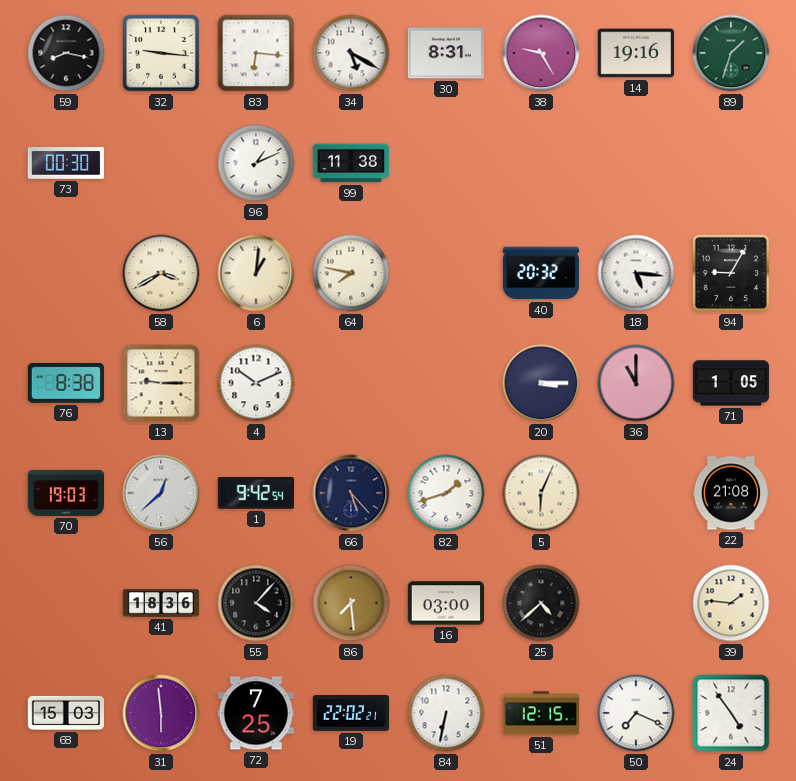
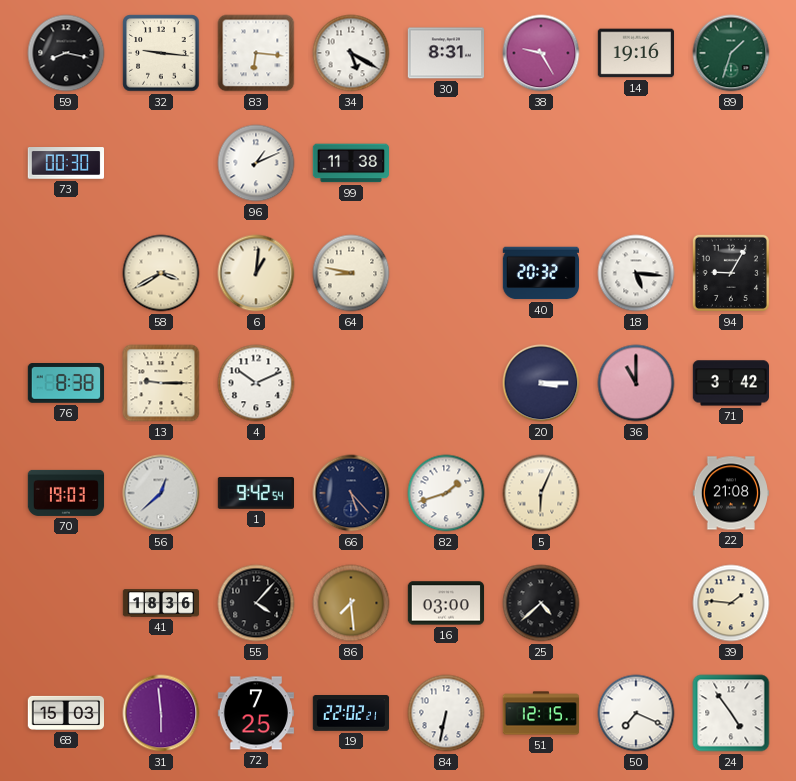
64: 7:47 -> 8:47
71: 1:05 -> 3:42
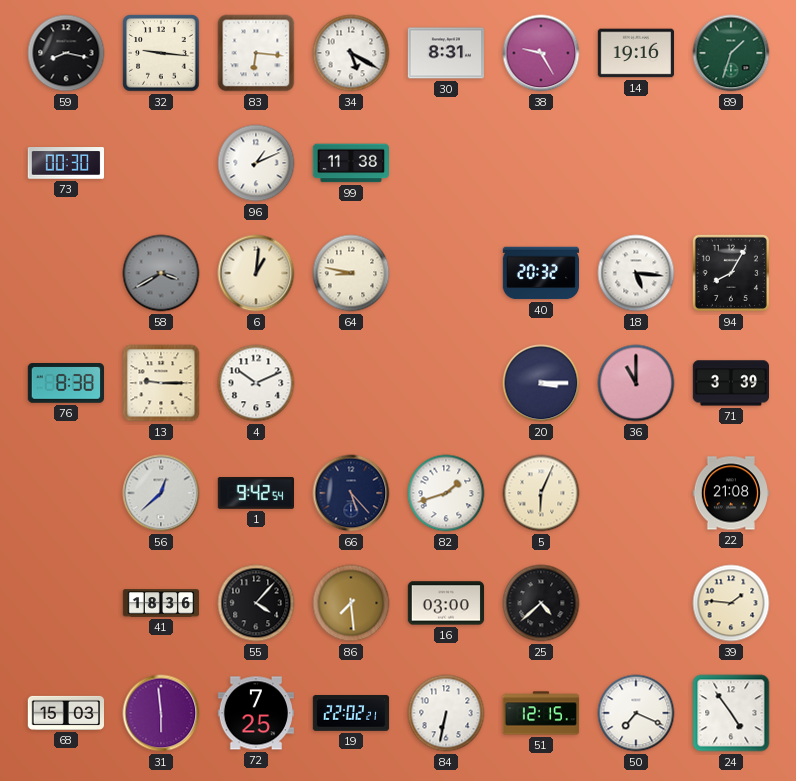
58 dial: cream -> grey
94: 9:05 -> 8:05
71: 3:42 -> 3:39
70: 19:03 -> none
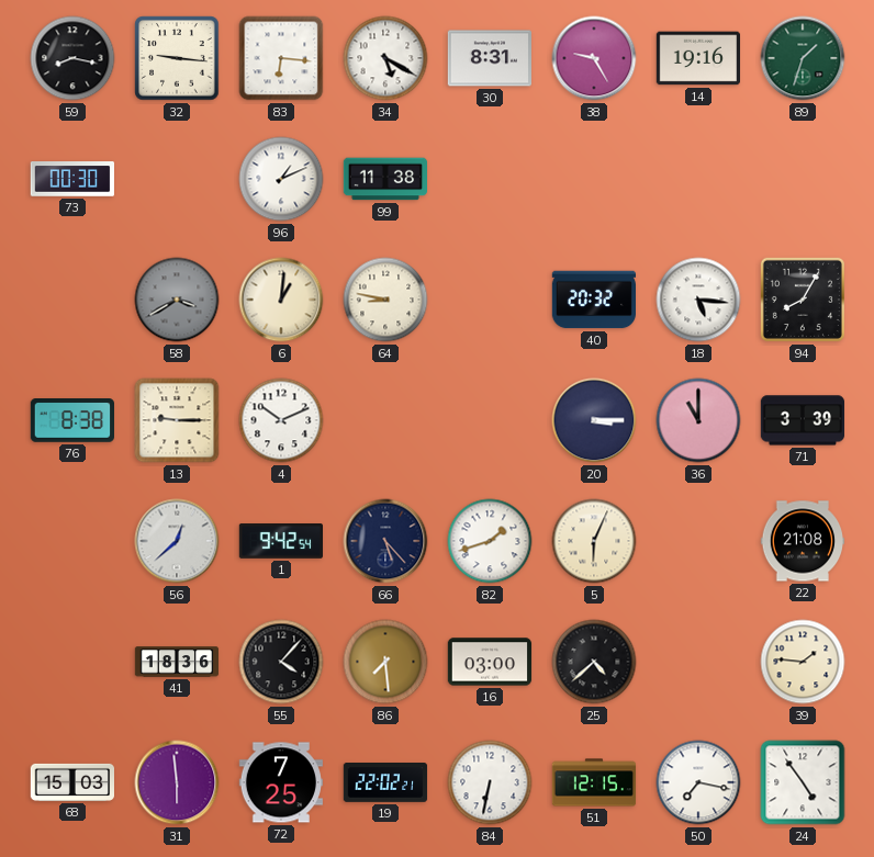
50: 7:19 -> 7:17
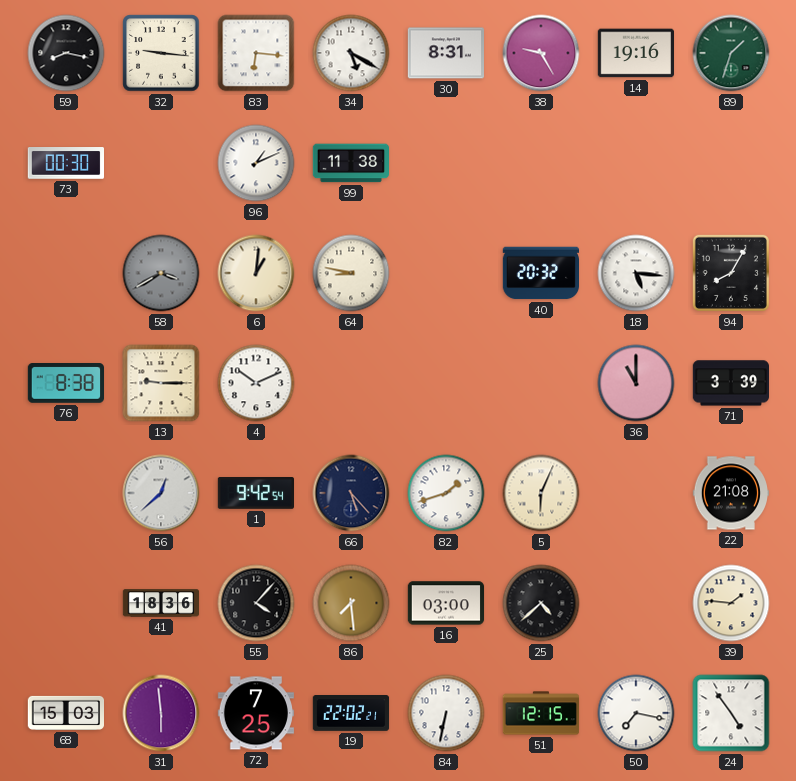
20: 3:15 -> none
